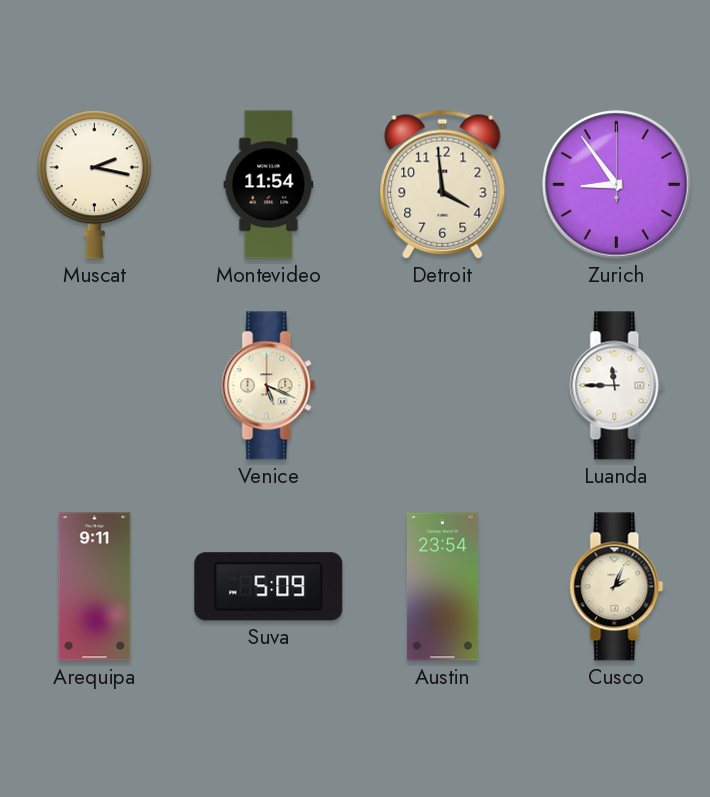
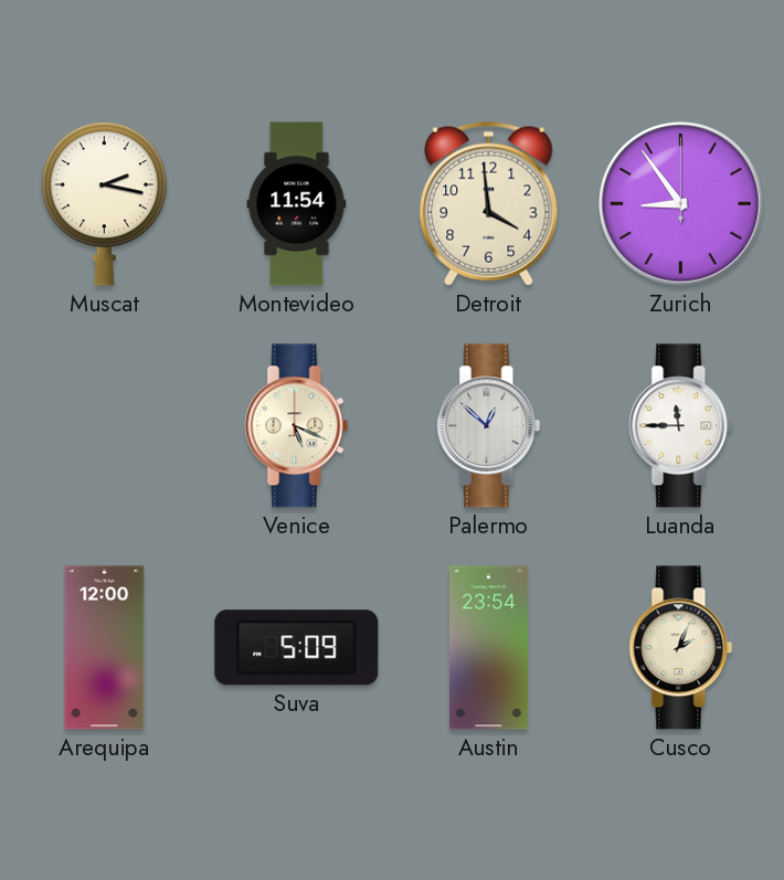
Palermo: none -> 12:52
Arequipa: 9:11 -> 12:00
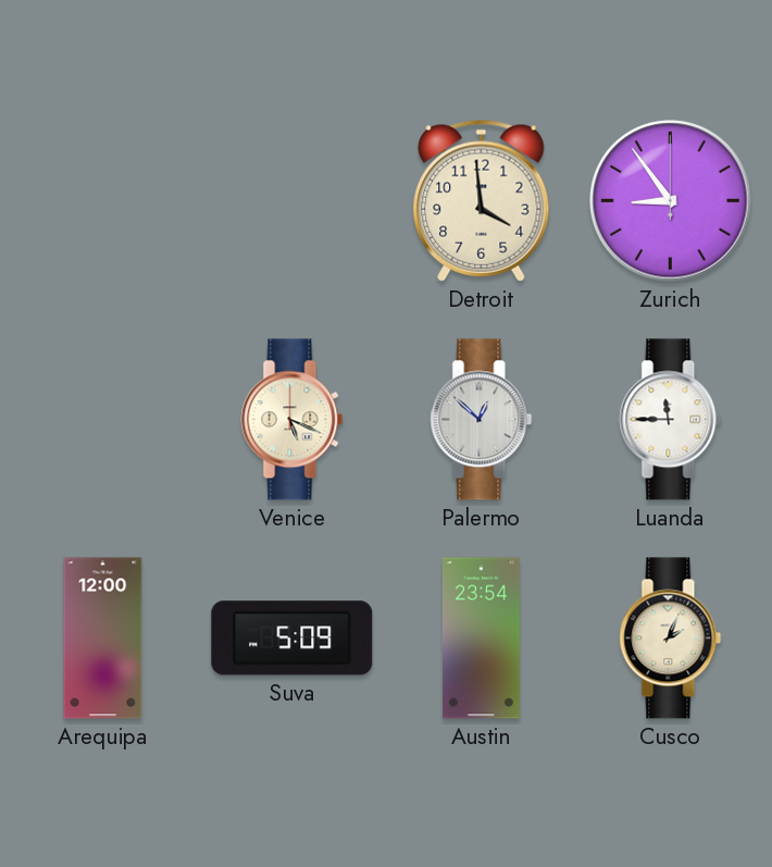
Muscat: 2:17 -> none
Montevideo: 11:54 -> none
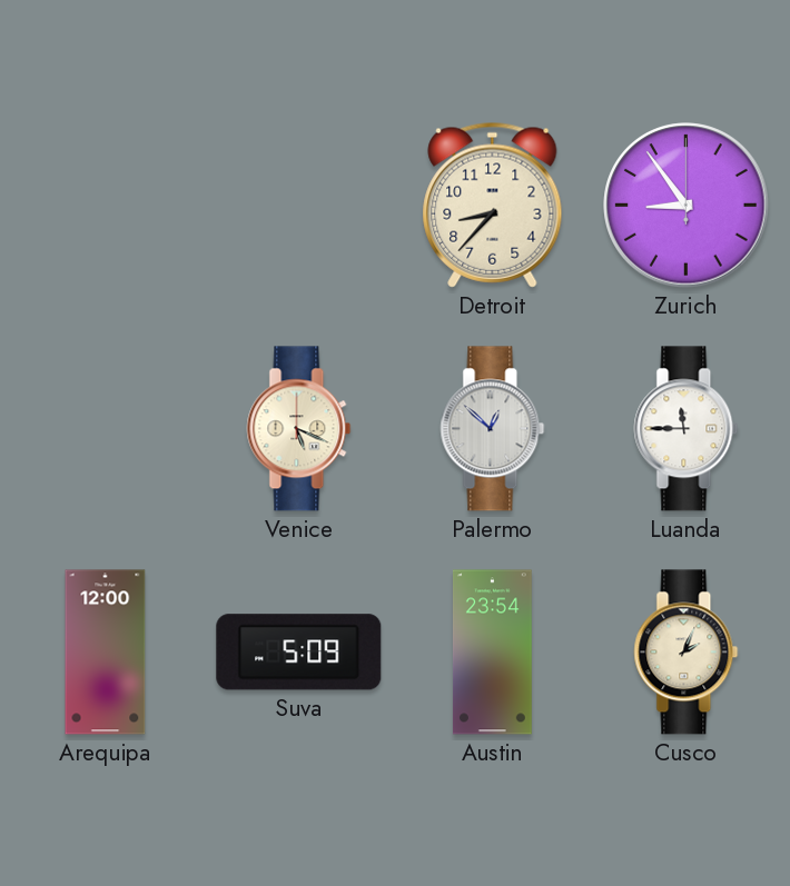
Detroit: 3:59 -> 8:37
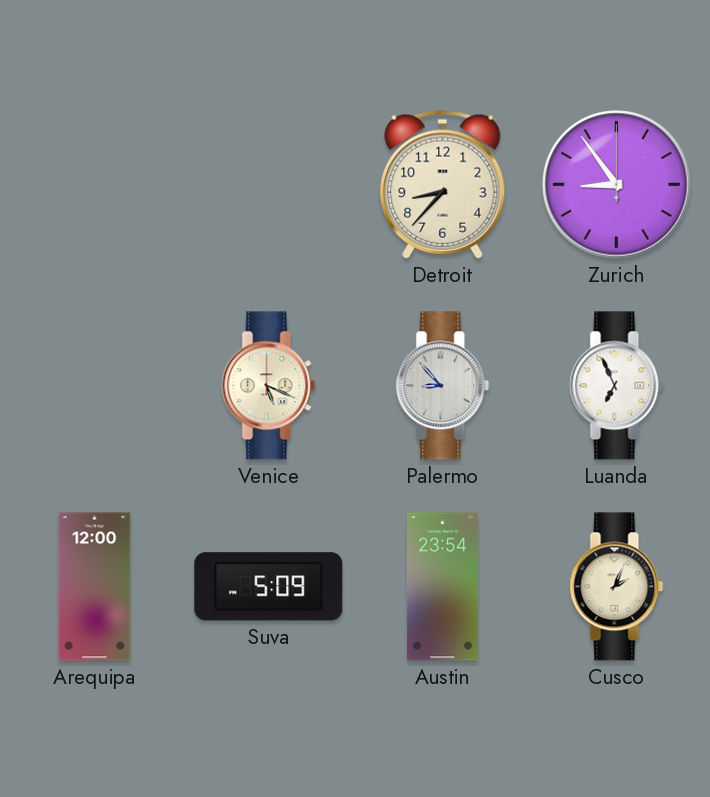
Palermo: 12:52 -> 8:53
Luanda: 11:45 -> 6:56
